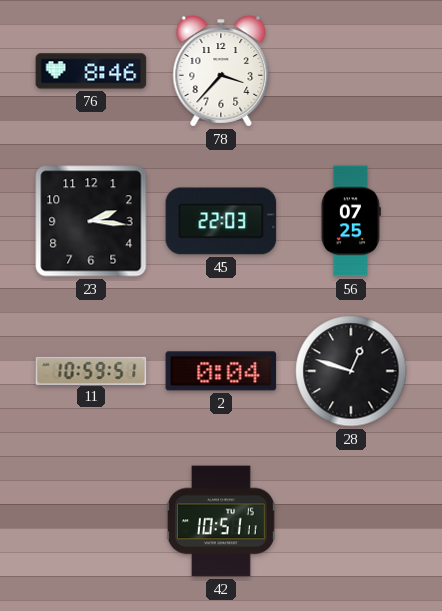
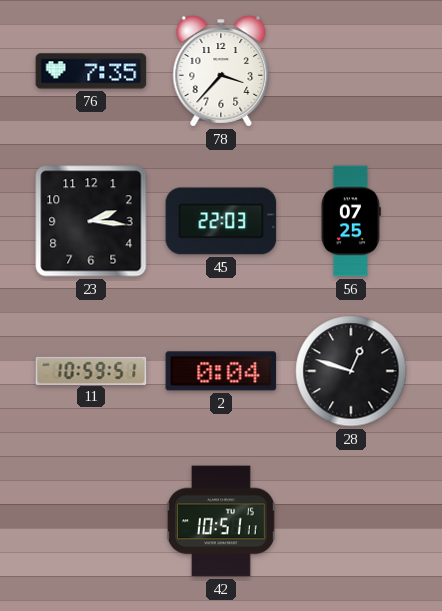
76: 8:46 -> 7:35
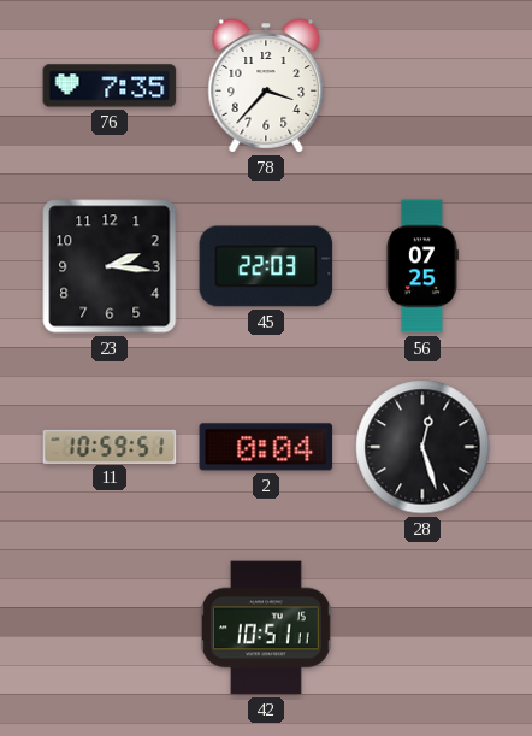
28: 12:48 -> 12:27
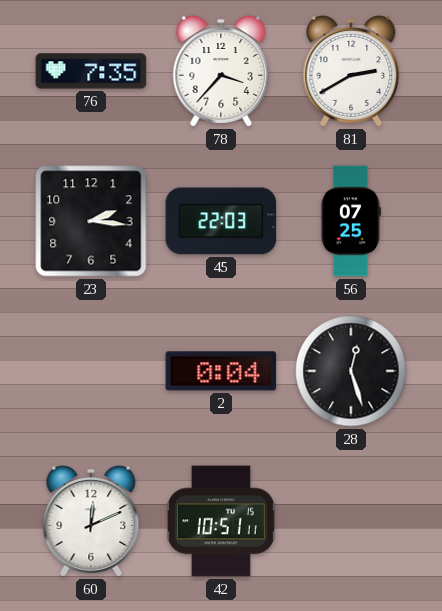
81: none -> 2:40
11: 10:59 -> none
60: none -> 12:11
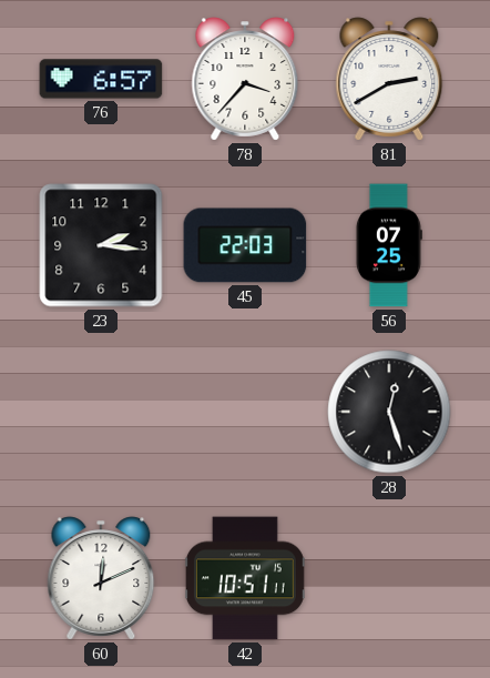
76: 7:35 -> 6:57
2: 0:04 -> none
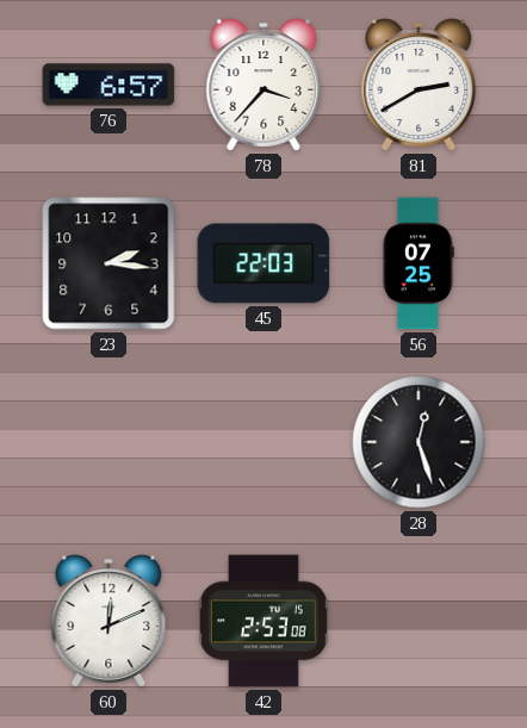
42: 10:51 -> 2:53
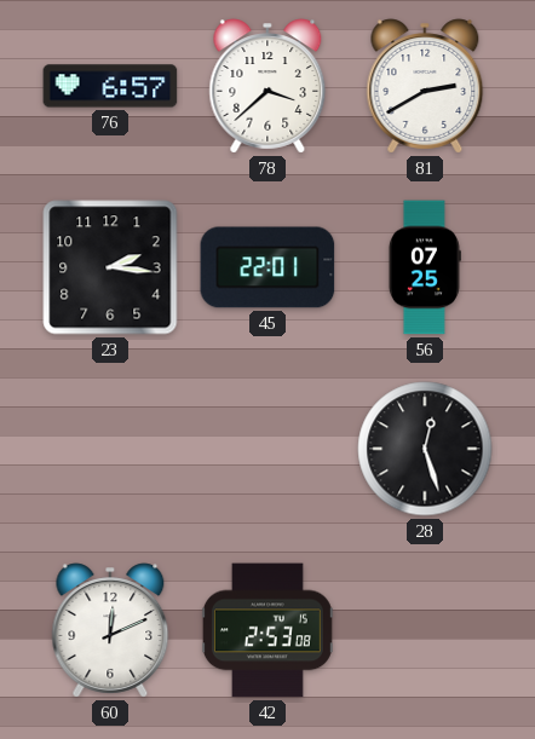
78: 3:37 -> 3:38
45: 22:03 -> 22:01
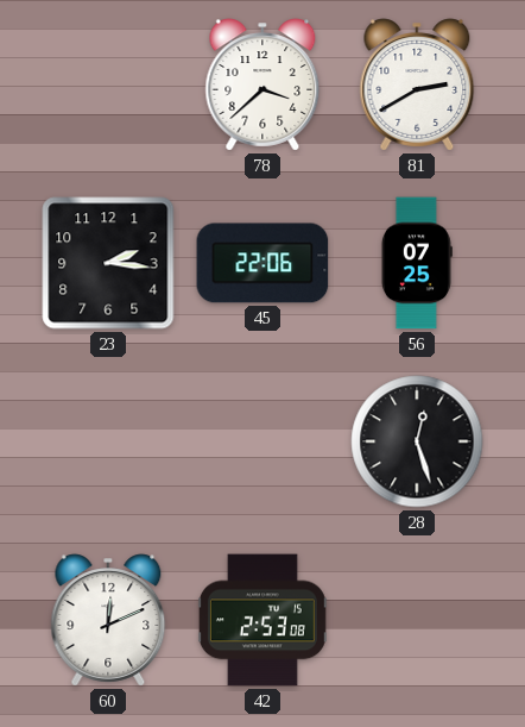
76: 6:57 -> none
45: 22:01 -> 22:06
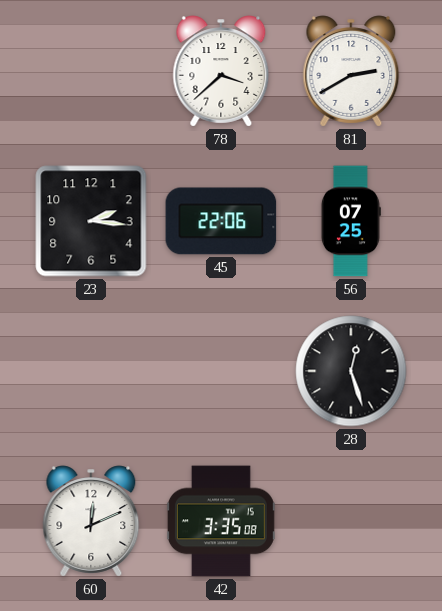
42: 2:53 -> 3:35
